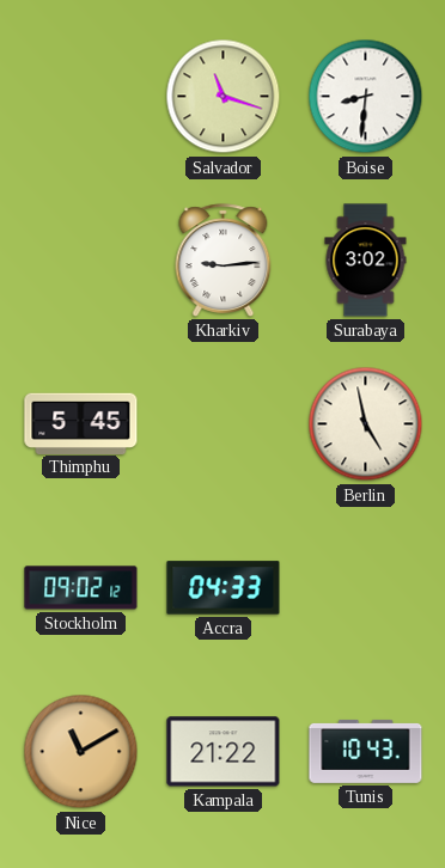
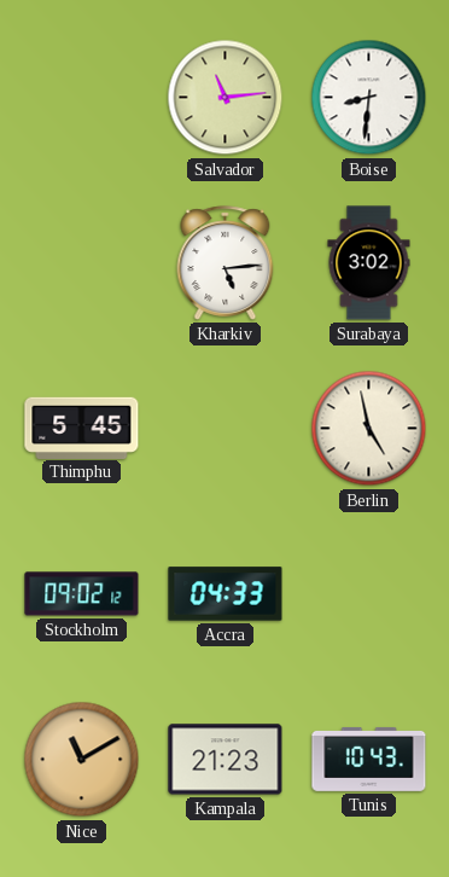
Salvador: 11:18 -> 11:14
Kharkiv: 9:14 -> 5:14
Kampala: 21:22 -> 21:23
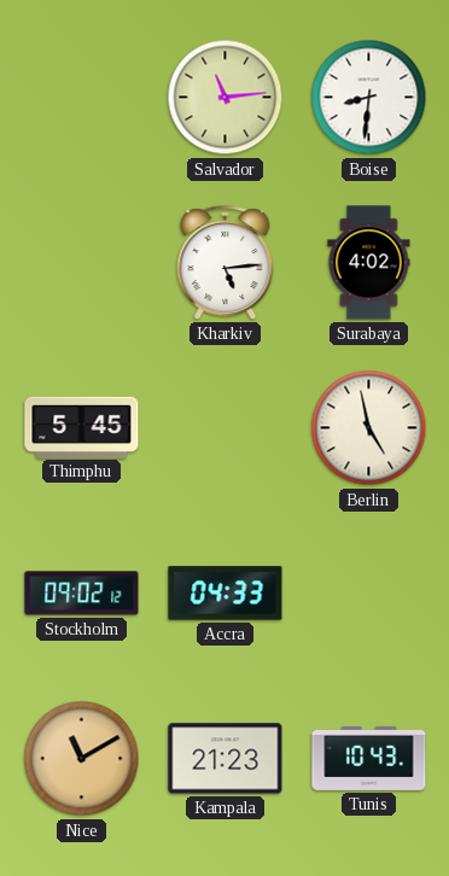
Surabaya: 3:02 -> 4:02
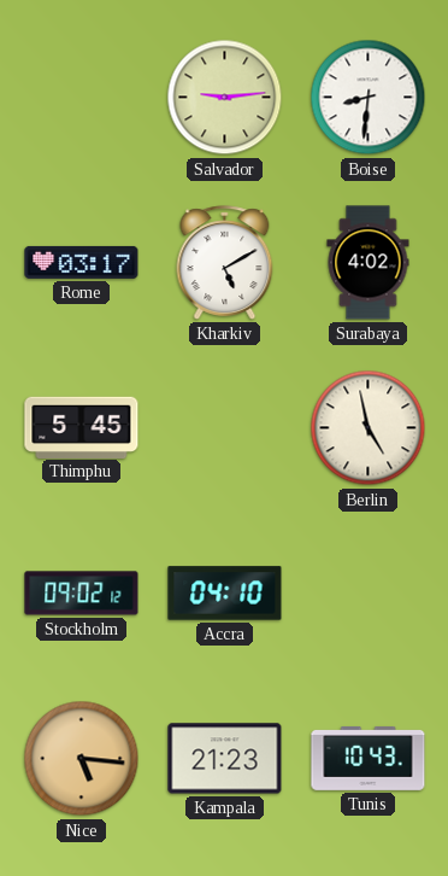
Salvador: 11:14 -> 9:14
Rome: none -> 03:17
Kharkiv: 5:14 -> 5:10
Accra: 04:33 -> 04:10
Nice: 11:10 -> 5:16
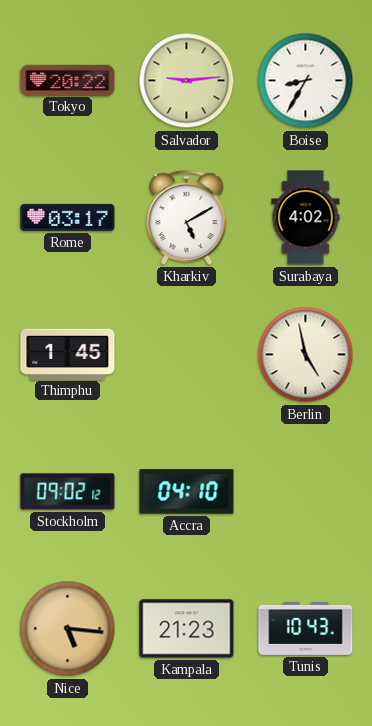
Tokyo: none -> 20:22
Boise: 8:31 -> 8:35
Thimphu: 5:45 -> 1:45
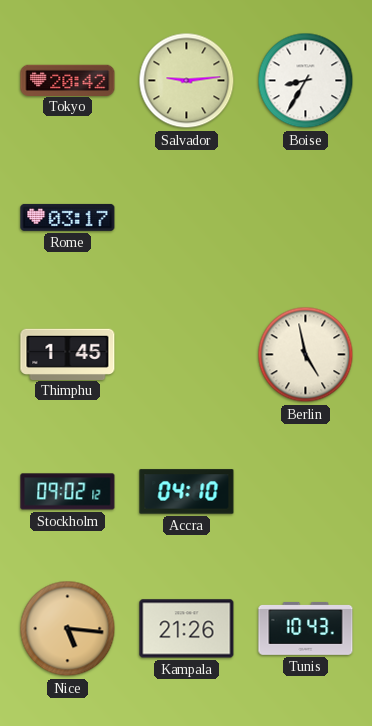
Tokyo: 20:22 -> 20:42
Kharkiv: 5:10 -> none
Surabaya: 4:02 -> none
Kampala: 21:23 -> 21:26
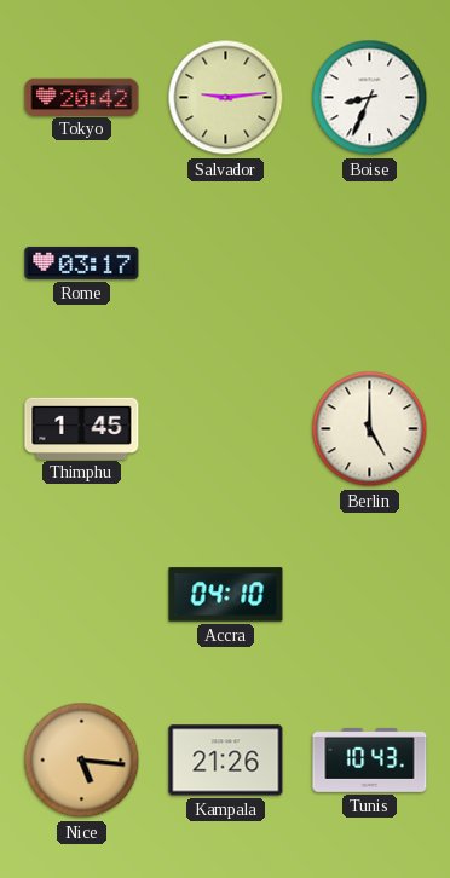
Boise: 8:35 -> 8:34
Berlin: 4:58 -> 5:00
Stockholm: 09:02 -> none
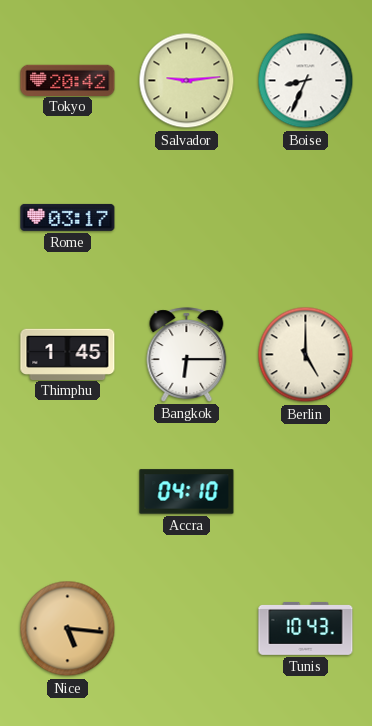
Bangkok: none -> 6:15
Kampala: 21:26 -> none
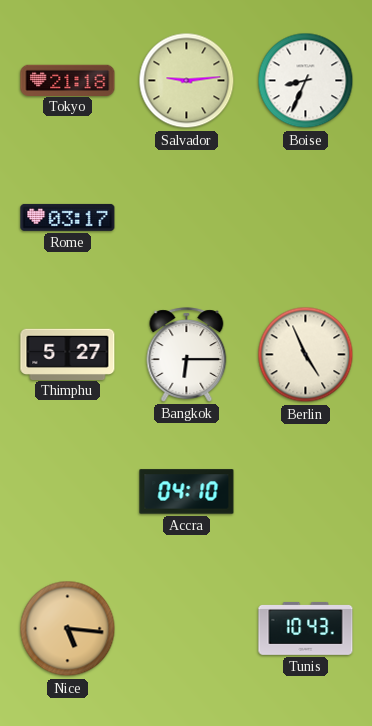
Tokyo: 20:42 -> 21:18
Thimphu: 1:45 -> 5:27
Berlin: 5:00 -> 4:56
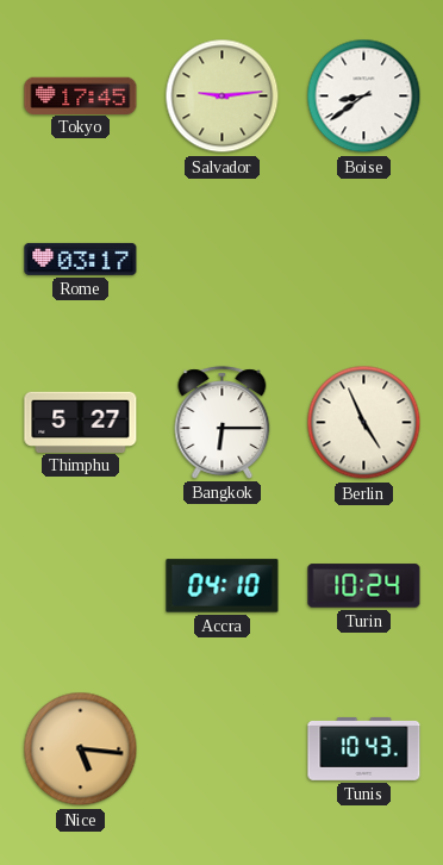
Tokyo: 21:18 -> 17:45
Boise: 8:34 -> 8:39
Turin: none -> 10:24
